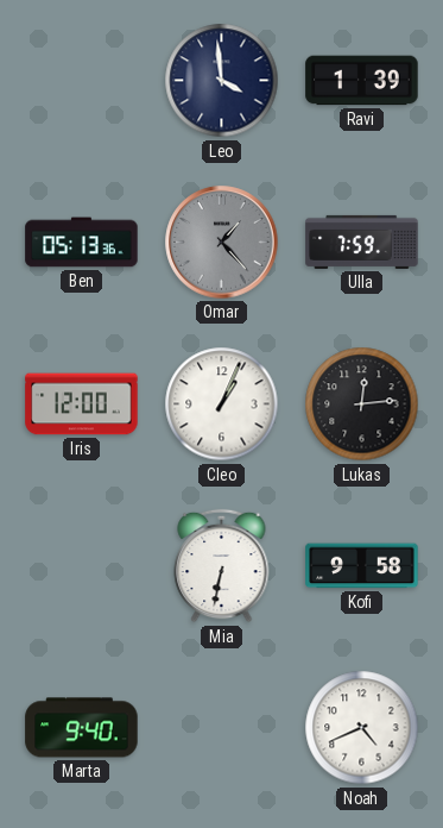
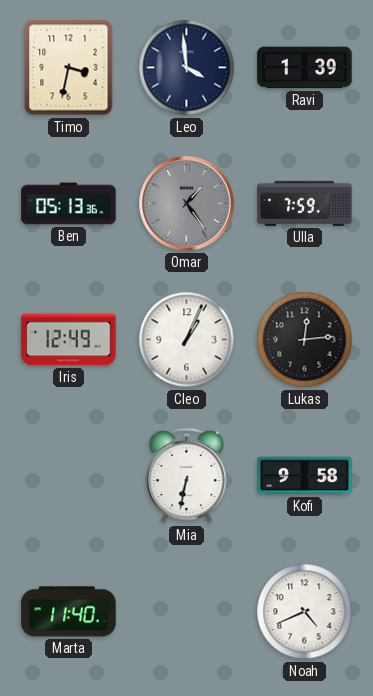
Timo: none -> 3:32
Omar: 1:23 -> 1:24
Iris: 12:00 -> 12:49
Marta: 9:40 -> 11:40
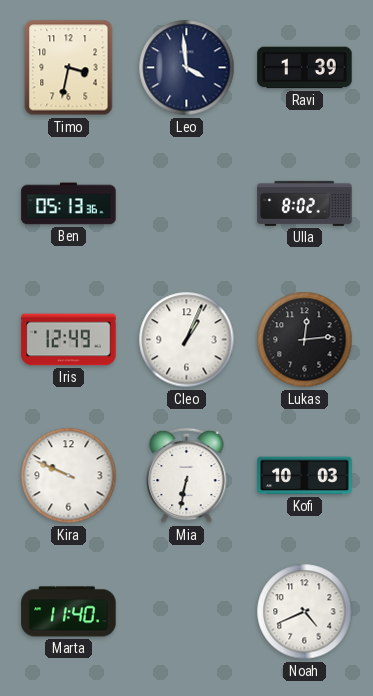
Omar: 1:24 -> none
Ulla: 7:59 -> 8:02
Kira: none -> 9:49
Kofi: 9:58 -> 10:03
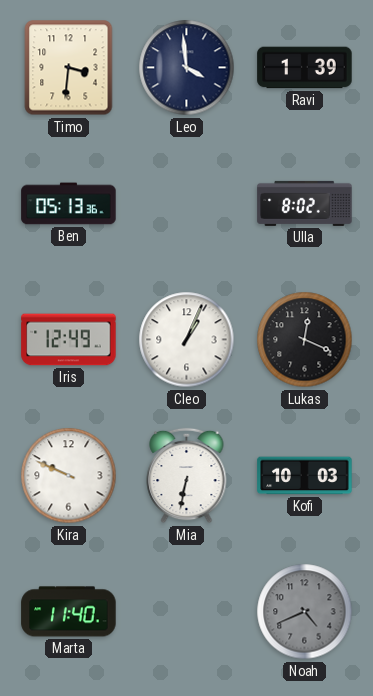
Timo: 3:32 -> 3:31
Lukas: 12:14 -> 12:19
Noah dial: white -> grey
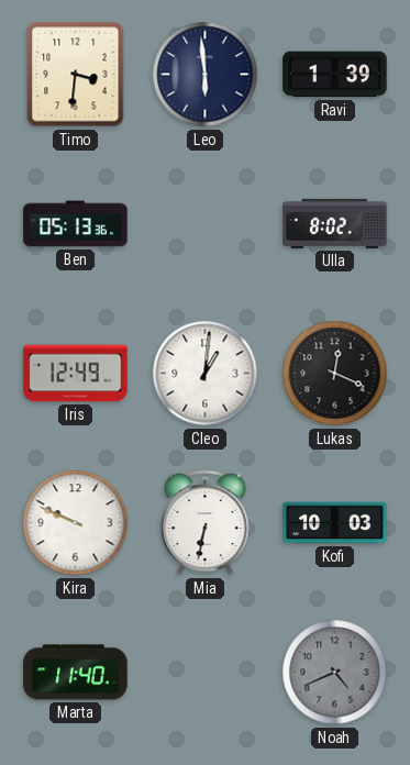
Leo: 3:59 -> 5:59
Cleo: 1:04 -> 1:01
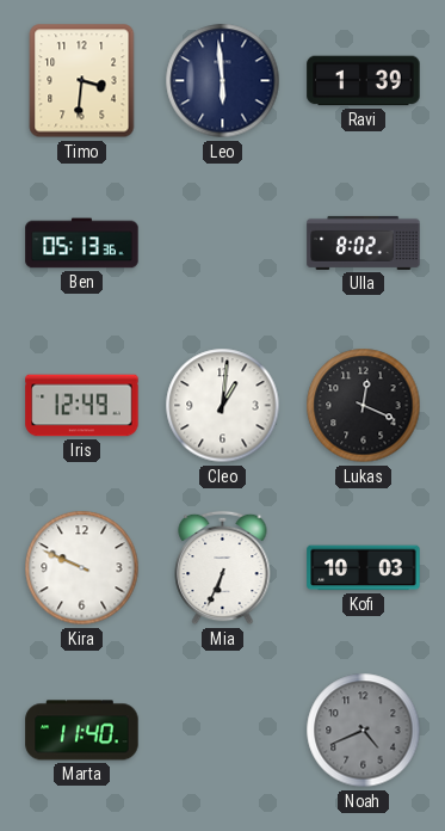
Mia: 6:32 -> 6:34
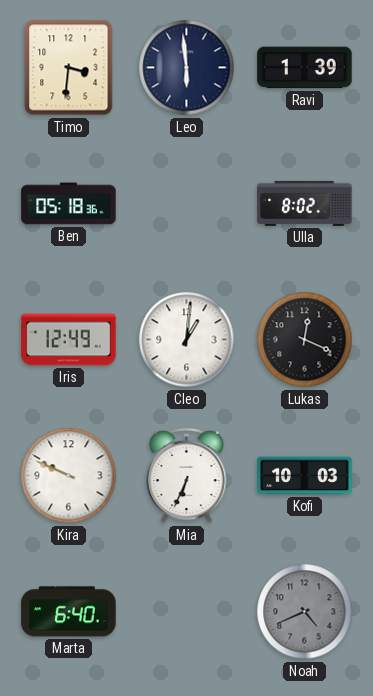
Ben: 05:13 -> 05:18
Marta: 11:40 -> 6:40
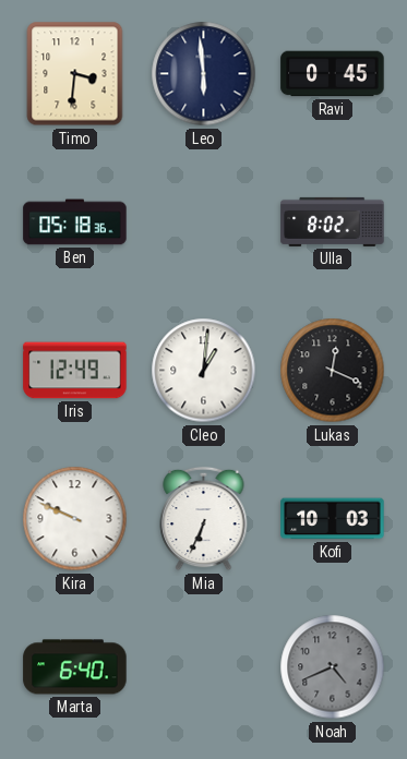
Ravi: 1:39 -> 0:45
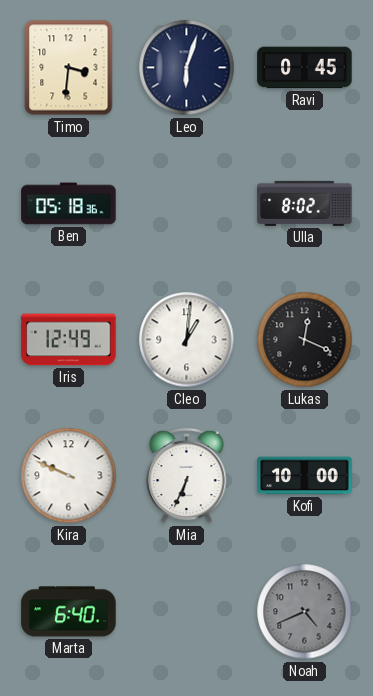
Leo: 5:59 -> 6:03
Kofi: 10:03 -> 10:00
